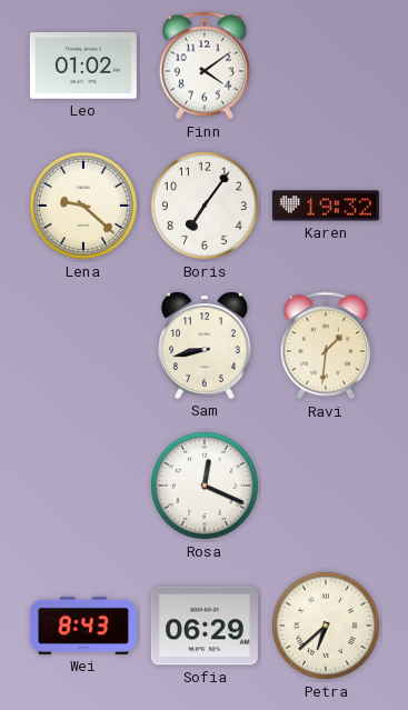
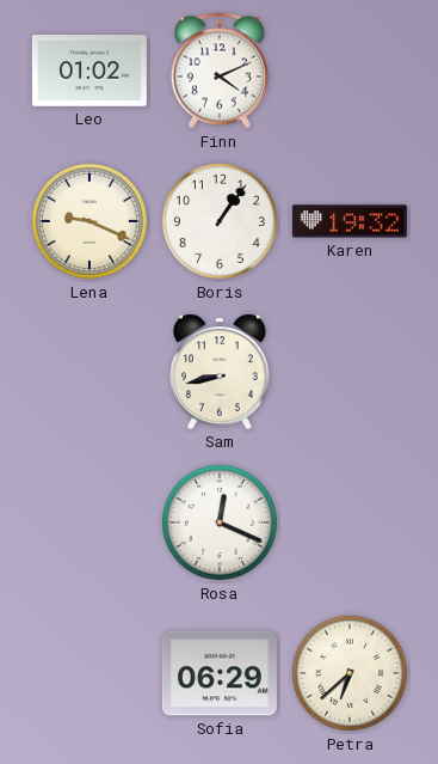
Finn: 4:09 -> 4:11
Lena: 9:22 -> 9:19
Boris: 7:06 -> 1:06
Ravi: 1:31 -> none
Wei: 8:43 -> none
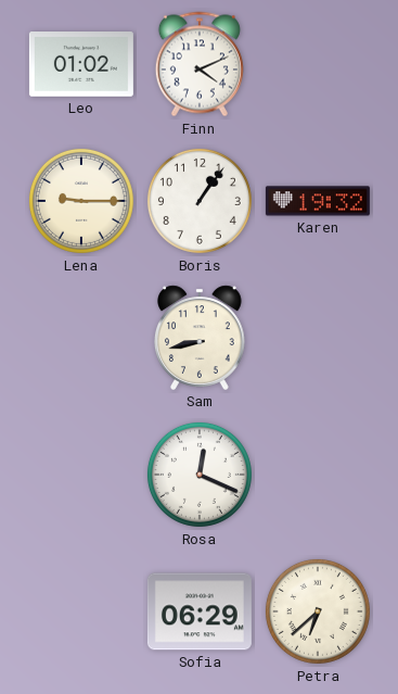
Lena: 9:19 -> 9:15
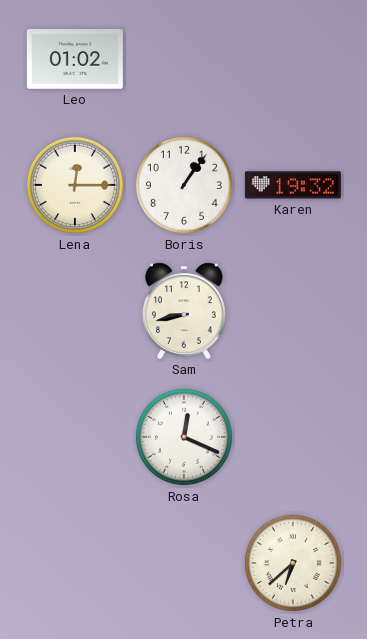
Finn: 4:11 -> none
Lena: 9:15 -> 12:15
Sofia: 06:29 -> none
